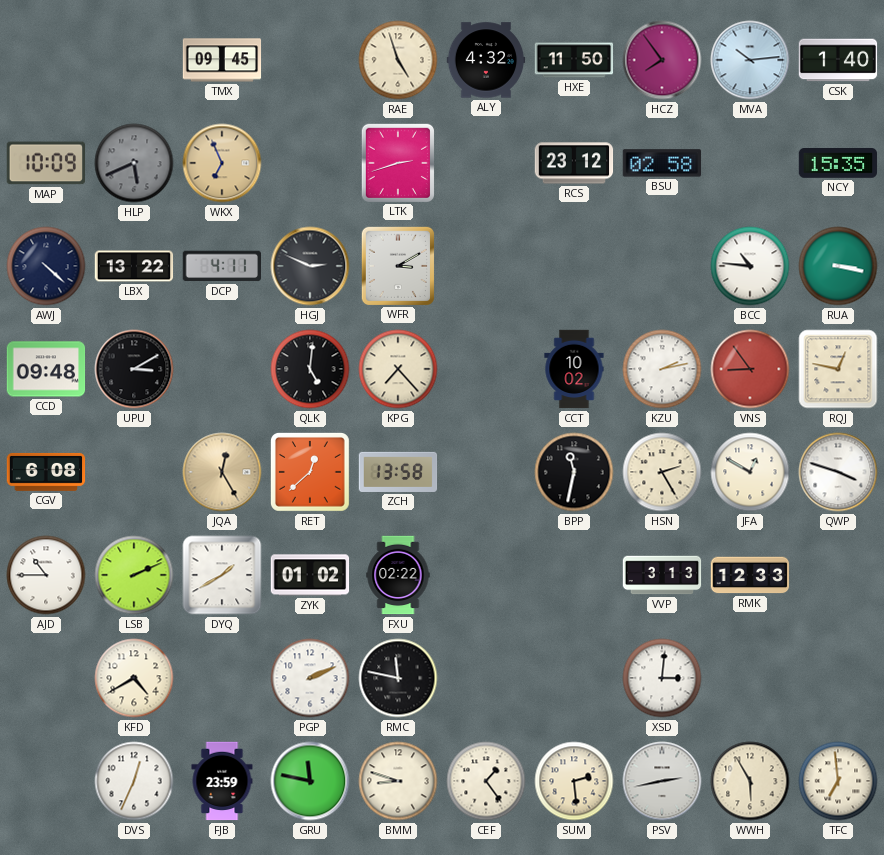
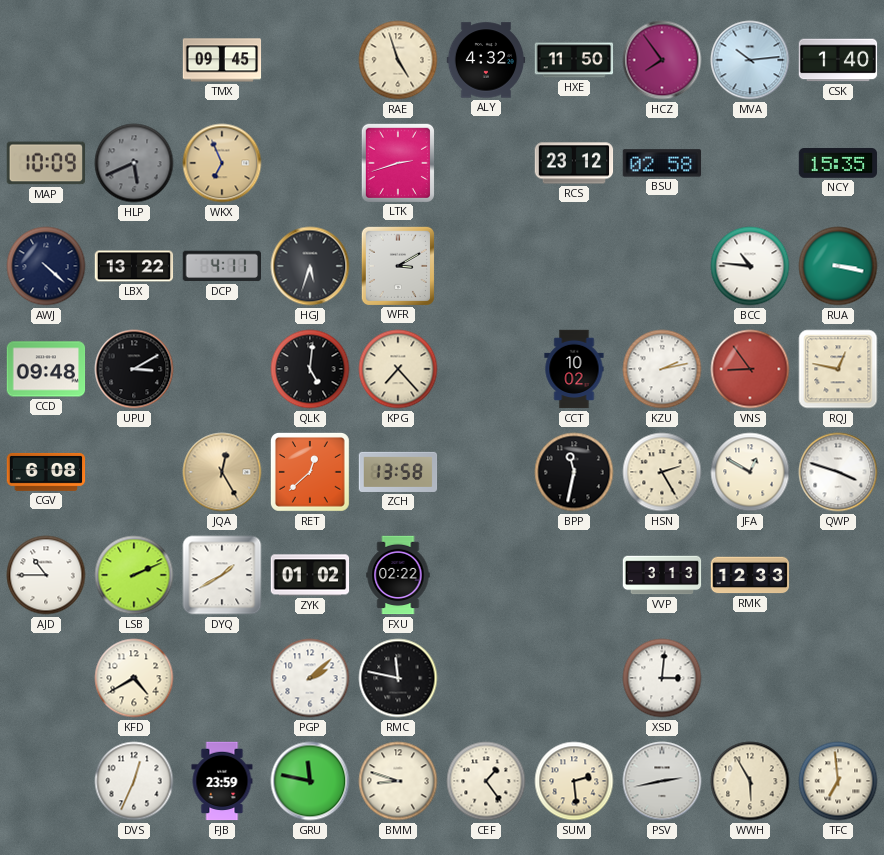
HGJ: 2:49 -> 5:33
PGP: 2:11 -> 2:08
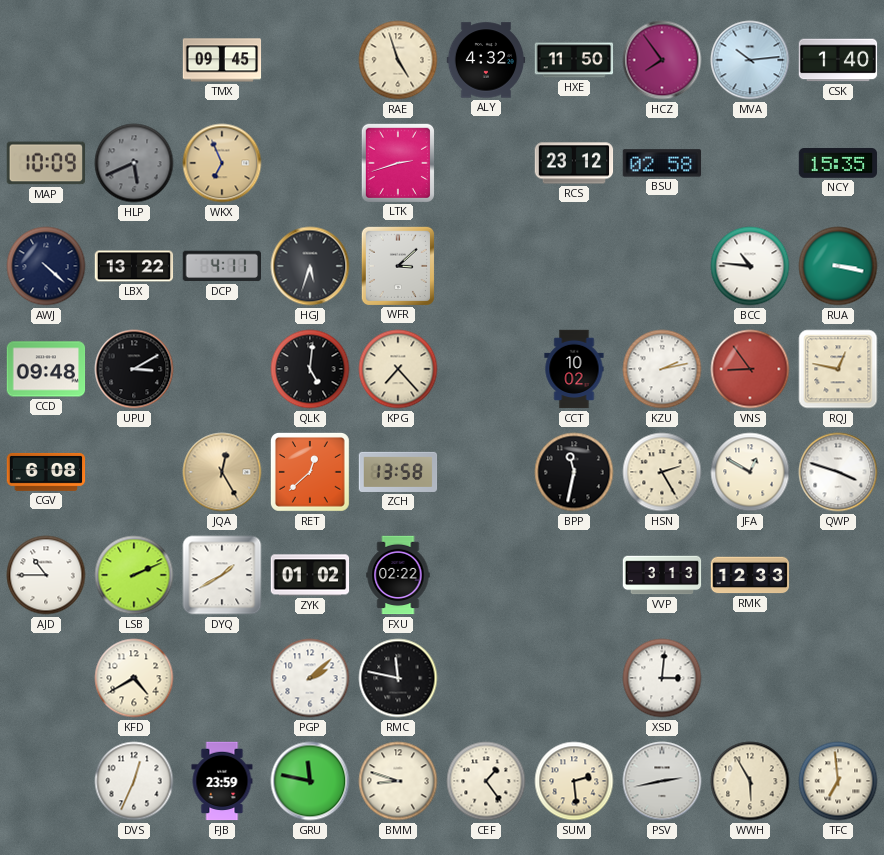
WFR: 3:10 -> 3:08
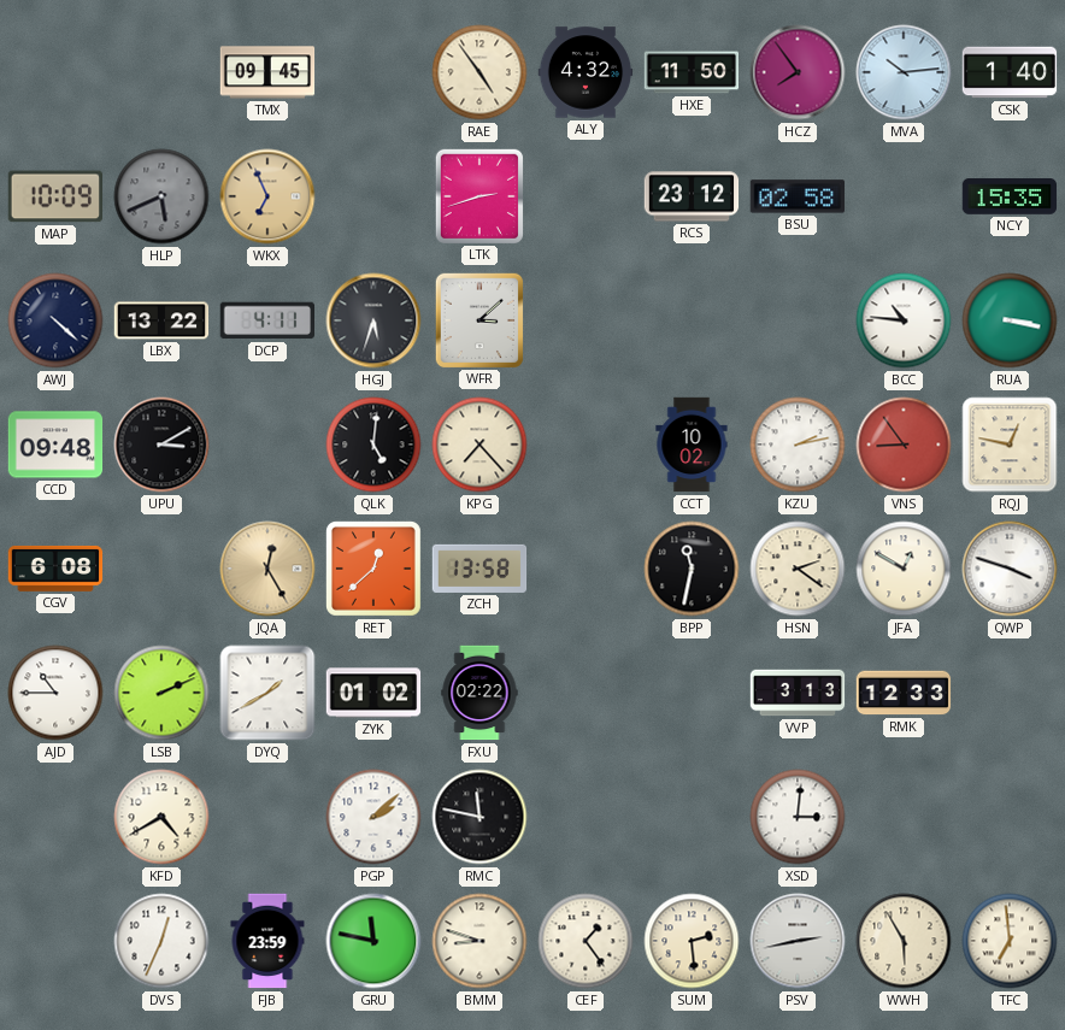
RAE: 4:57 -> 4:54
HSN: 2:25 -> 2:21
